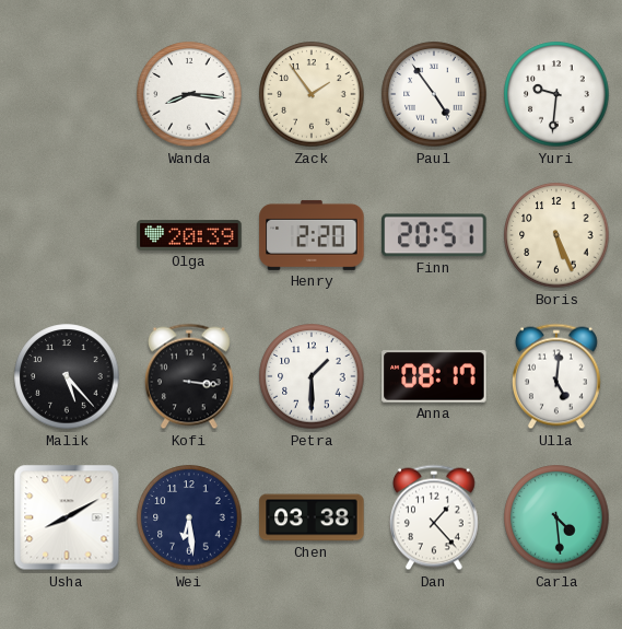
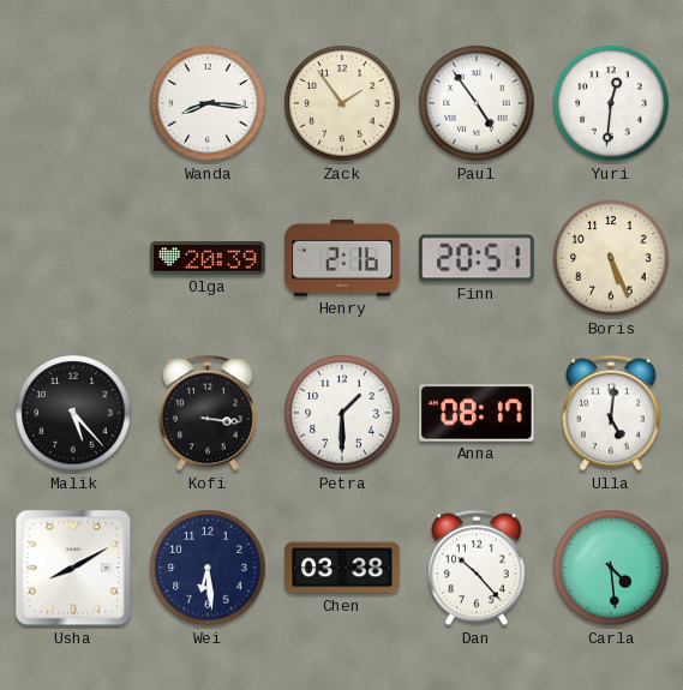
Yuri: 9:31 -> 12:31
Henry: 2:20 -> 2:16
Dan: 1:23 -> 10:23
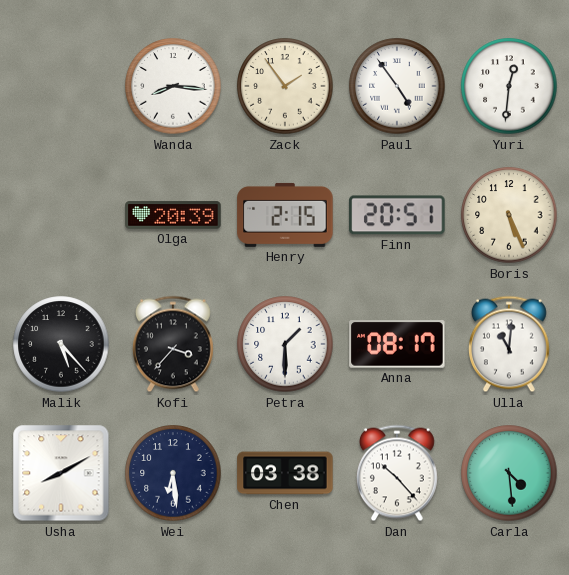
Henry: 2:16 -> 2:15
Kofi: 3:16 -> 3:37
Ulla: 5:01 -> 11:01
